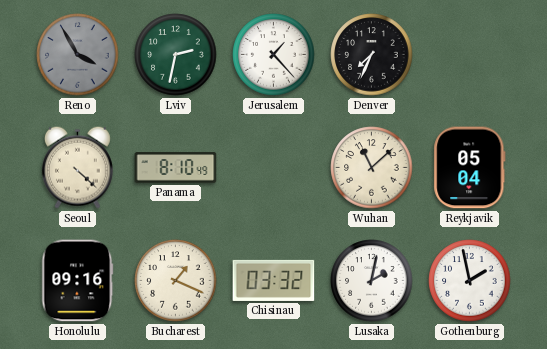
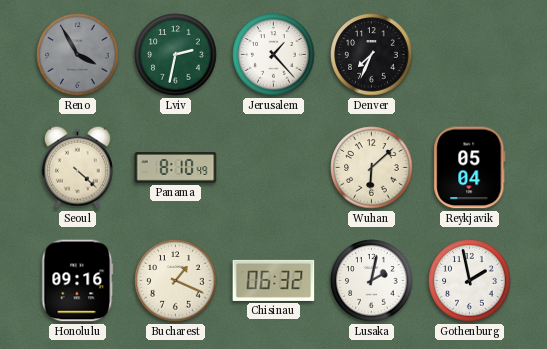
Wuhan: 11:08 -> 6:08
Chisinau: 03:32 -> 06:32
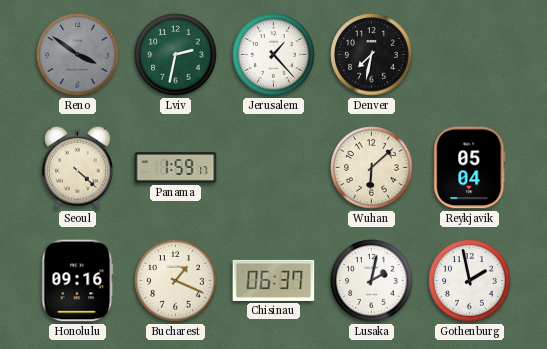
Reno: 3:55 -> 3:51
Denver: 7:34 -> 7:32
Panama: 8:10 -> 1:59
Chisinau: 06:32 -> 06:37
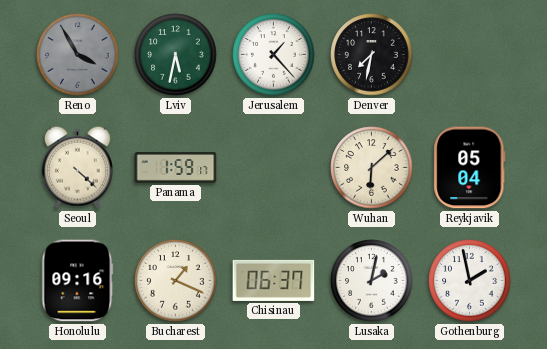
Reno: 3:51 -> 3:55
Lviv: 2:32 -> 5:32
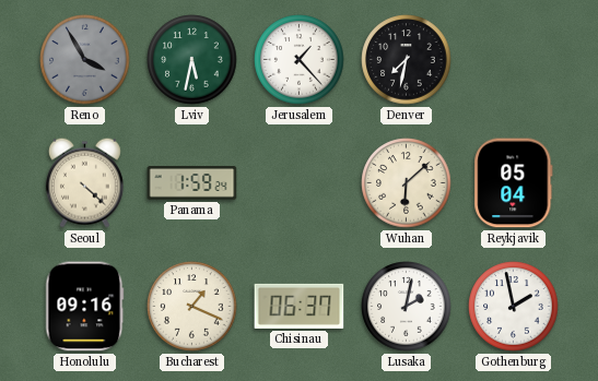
Panama: 1:59:17 -> 1:59:24
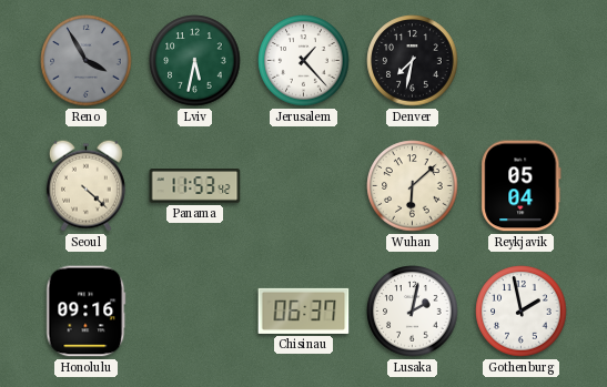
Panama: 1:59 -> 11:53
Bucharest: 1:19 -> none
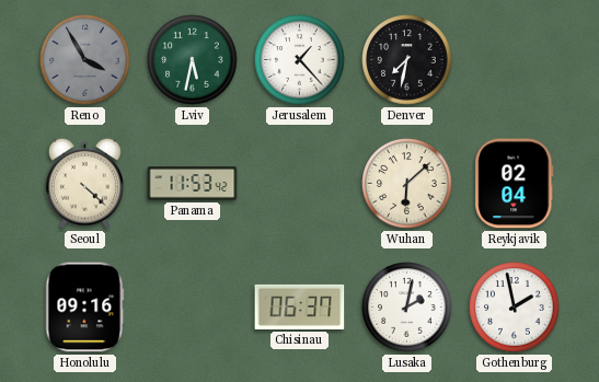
Reykjavik: 05:04 -> 02:04
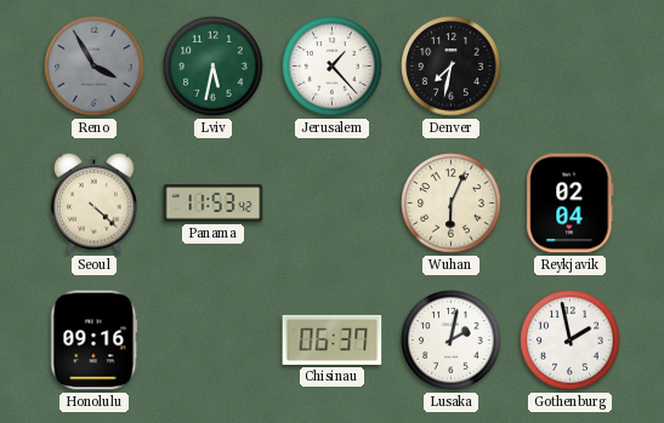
Wuhan: 6:08 -> 6:04
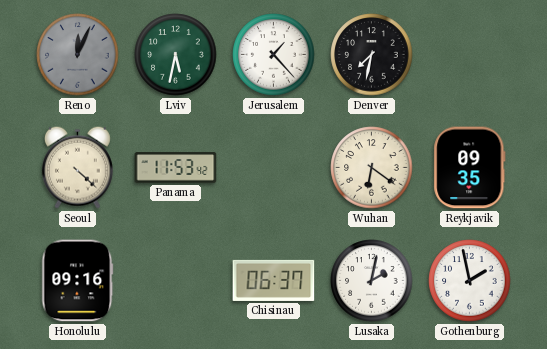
Reno: 3:55 -> 12:04
Wuhan: 6:04 -> 6:21
Reykjavik: 02:04 -> 09:35
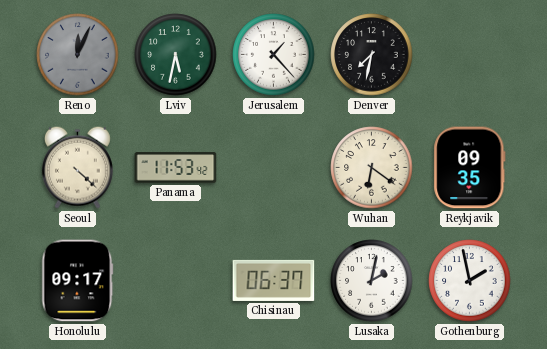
Honolulu: 09:16 -> 09:17
